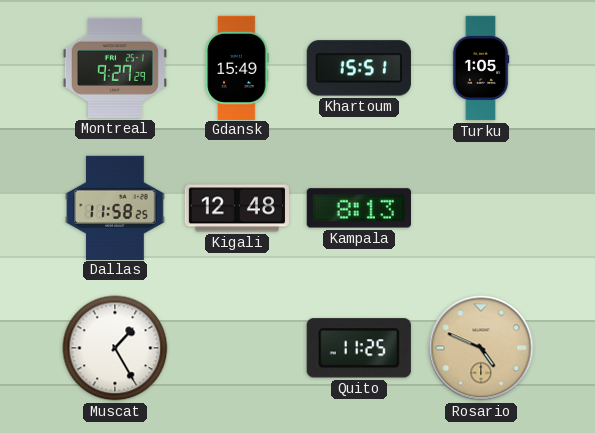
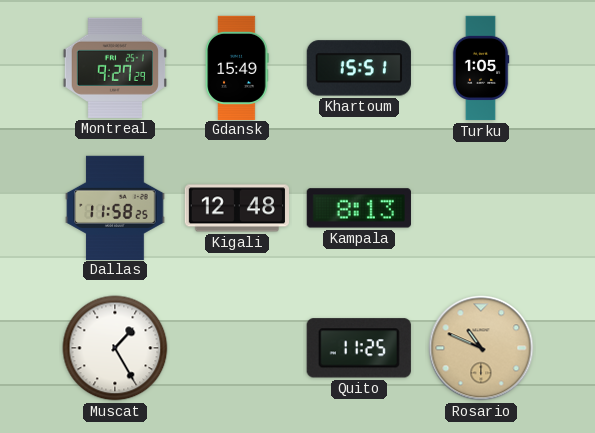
Rosario: 4:49 -> 10:49
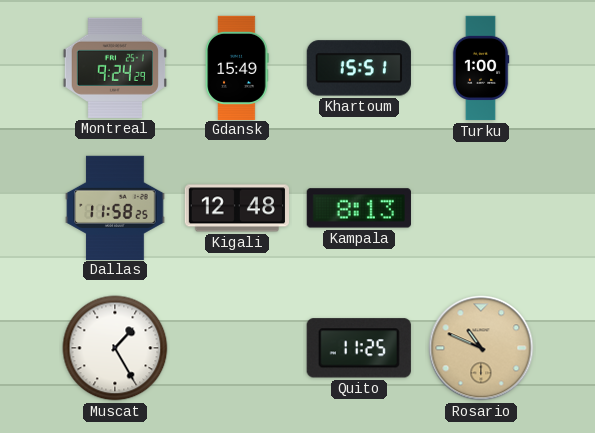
Montreal: 9:27 -> 9:24
Turku: 1:05 -> 1:00
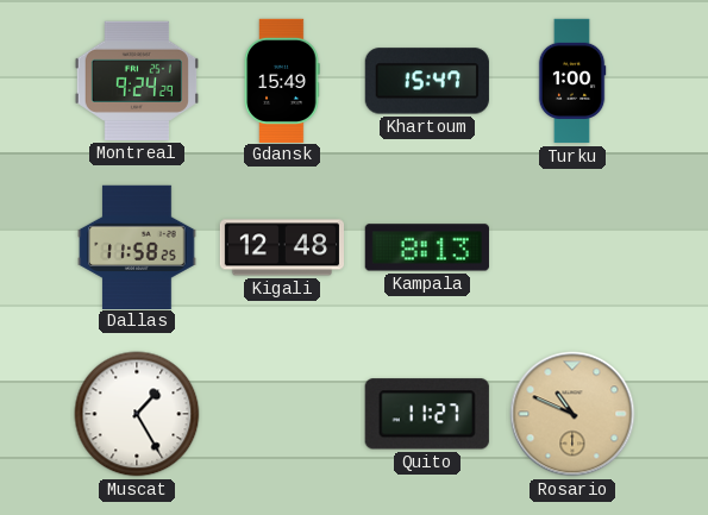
Khartoum: 15:51 -> 15:47
Quito: 11:25 -> 11:27
